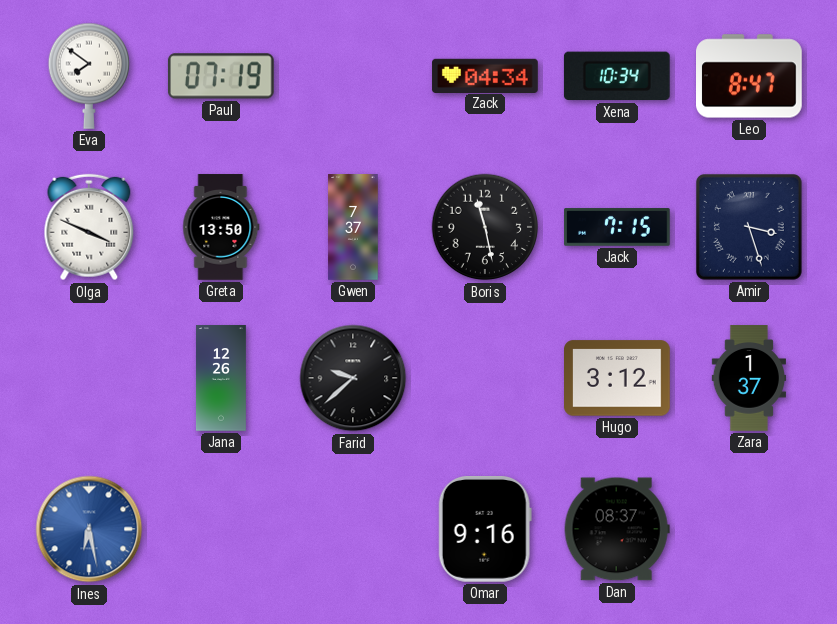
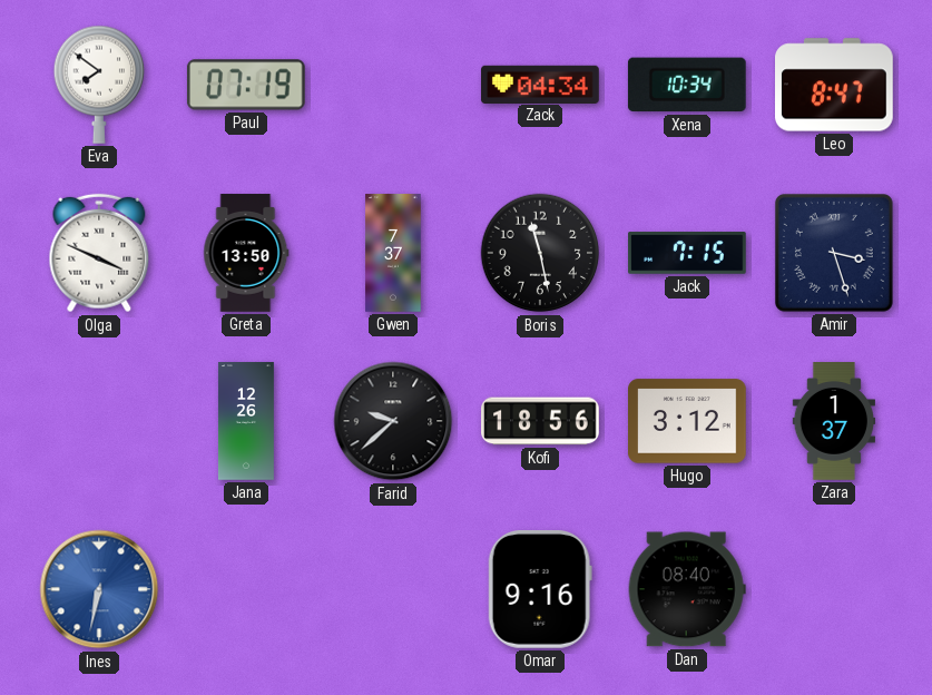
Kofi: none -> 18:56
Ines: 6:28 -> 6:32
Dan: 08:37 -> 08:40
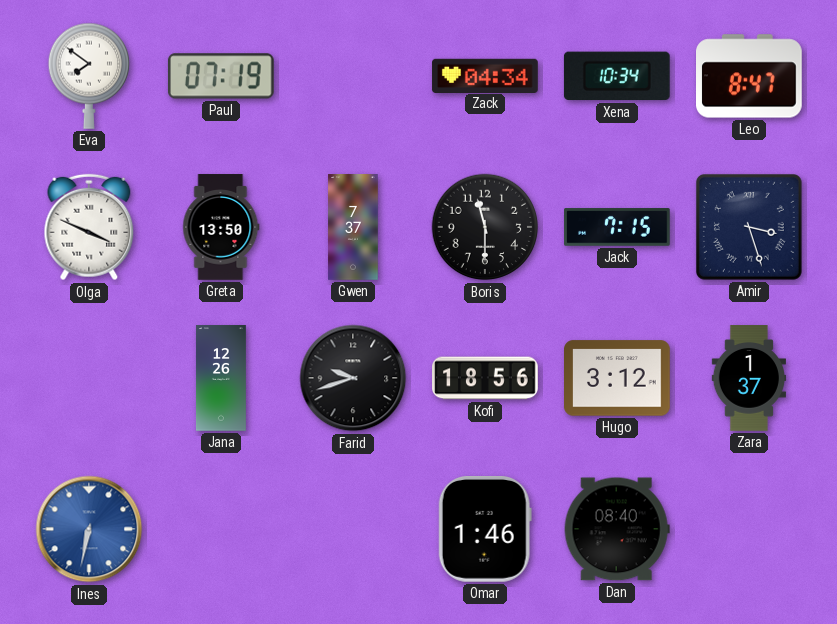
Boris: 11:28 -> 11:30
Farid: 9:38 -> 9:42
Omar: 9:16 -> 1:46
